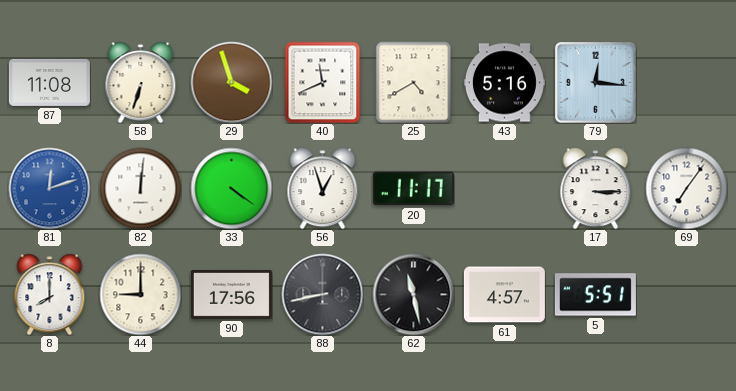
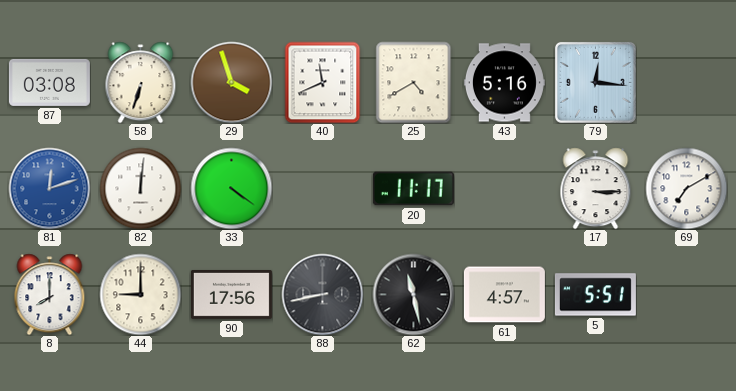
87: 11:08 -> 03:08
56: 12:57 -> none
69: 7:06 -> 7:10
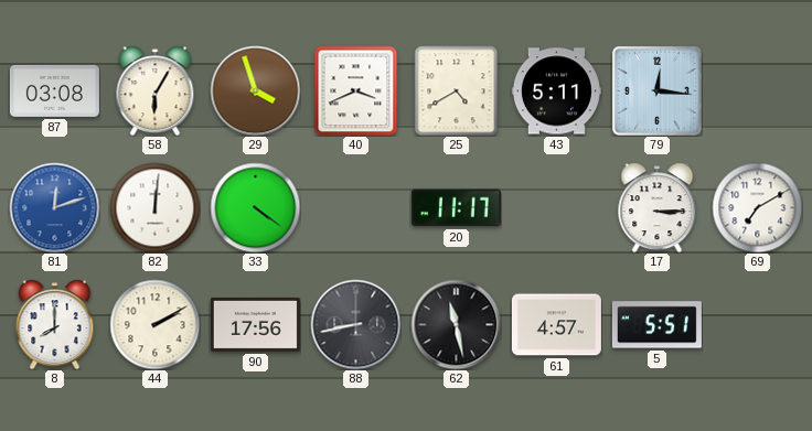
58: 6:33 -> 6:05
40: 11:41 -> 3:41
43: 5:16 -> 5:11
44: 9:00 -> 2:10
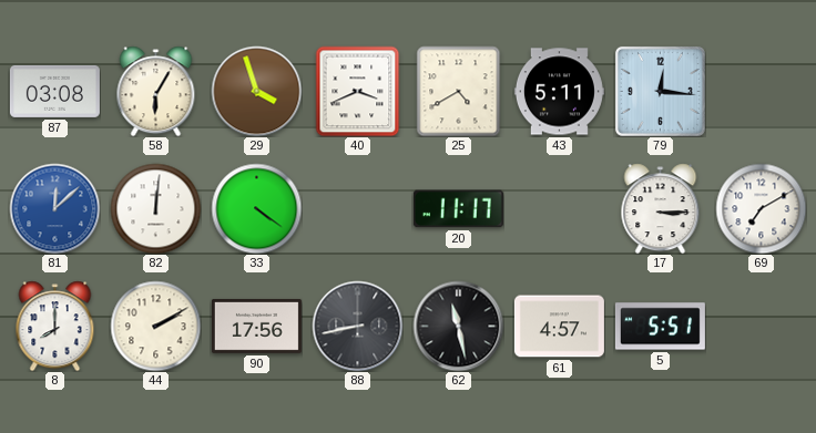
81: 12:12 -> 12:08
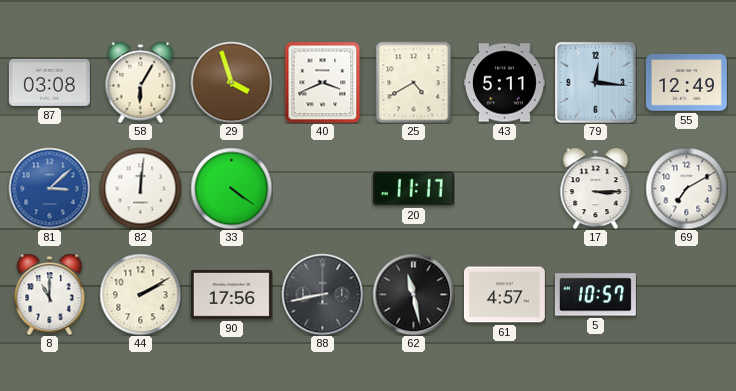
55: none -> 12:49
81: 12:08 -> 3:08
8: 8:00 -> 11:00
5: 5:51 -> 10:57
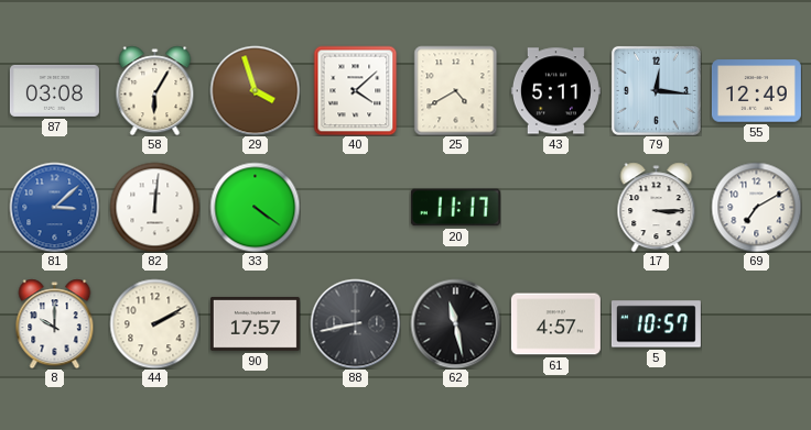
40: 3:41 -> 4:08
8: 11:00 -> 10:00
90: 17:56 -> 17:57
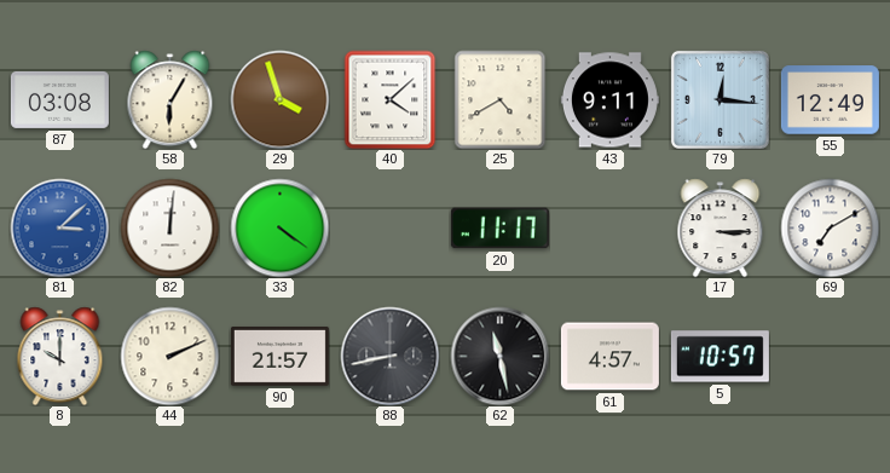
43: 5:11 -> 9:11
44: 2:10 -> 2:11
90: 17:57 -> 21:57
